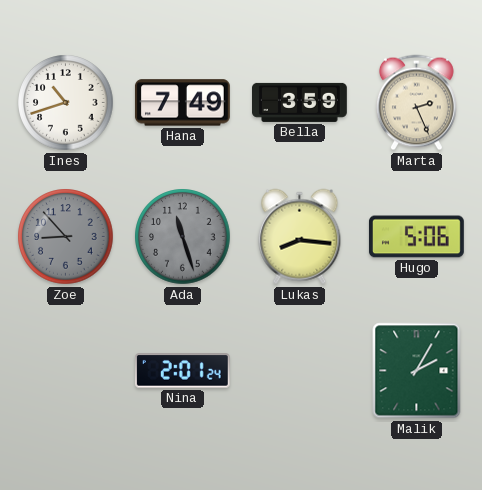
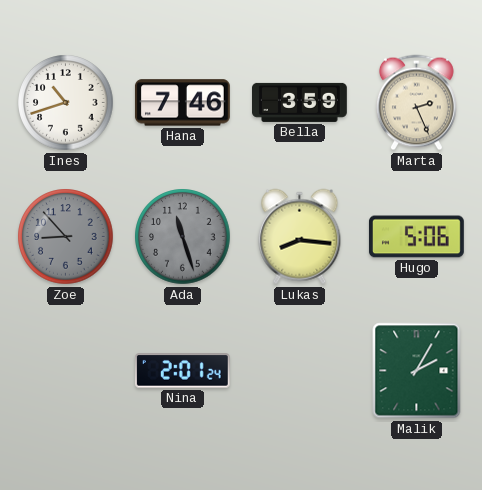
Hana: 7:49 -> 7:46
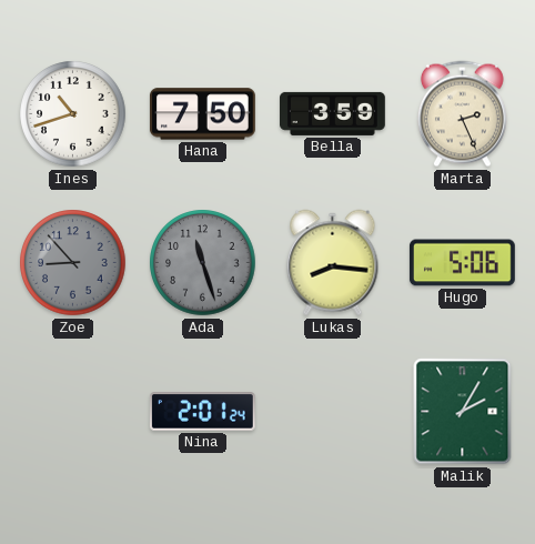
Hana: 7:46 -> 7:50
